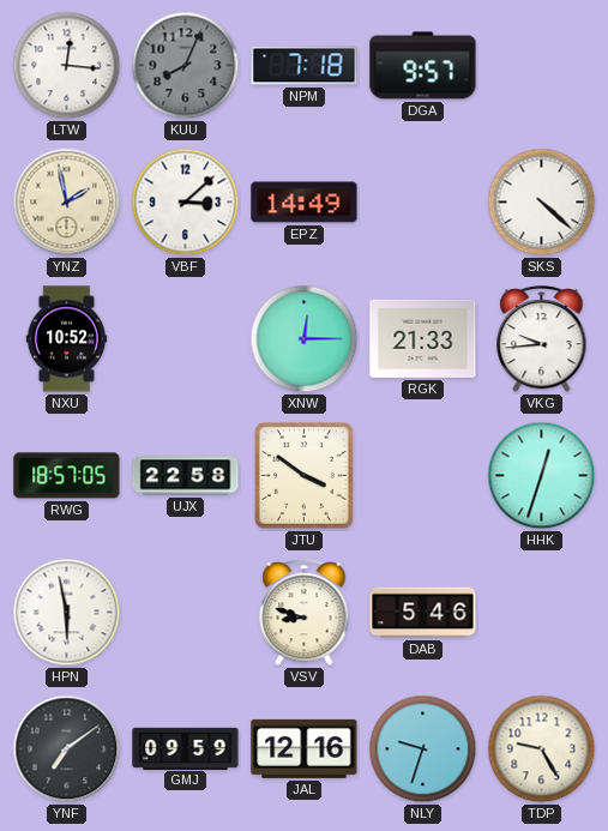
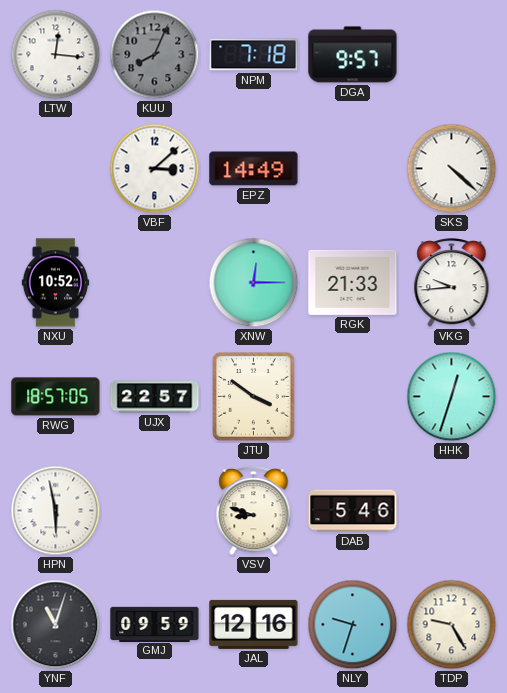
YNZ: 1:58 -> none
UJX: 22:58 -> 22:57
YNF: 7:09 -> 11:03
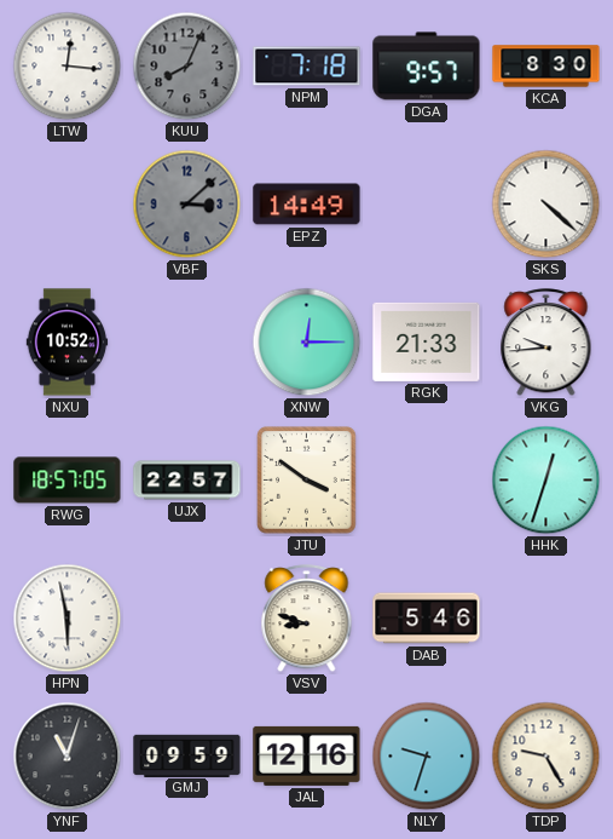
KCA: none -> 8:30
VBF dial: white -> grey
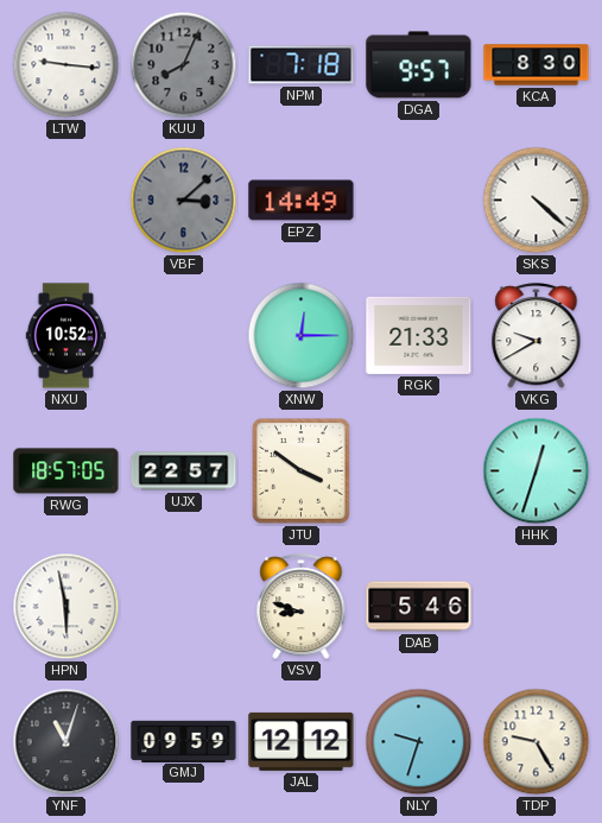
LTW: 12:16 -> 9:16
VKG: 9:44 -> 9:40
JAL: 12:16 -> 12:12
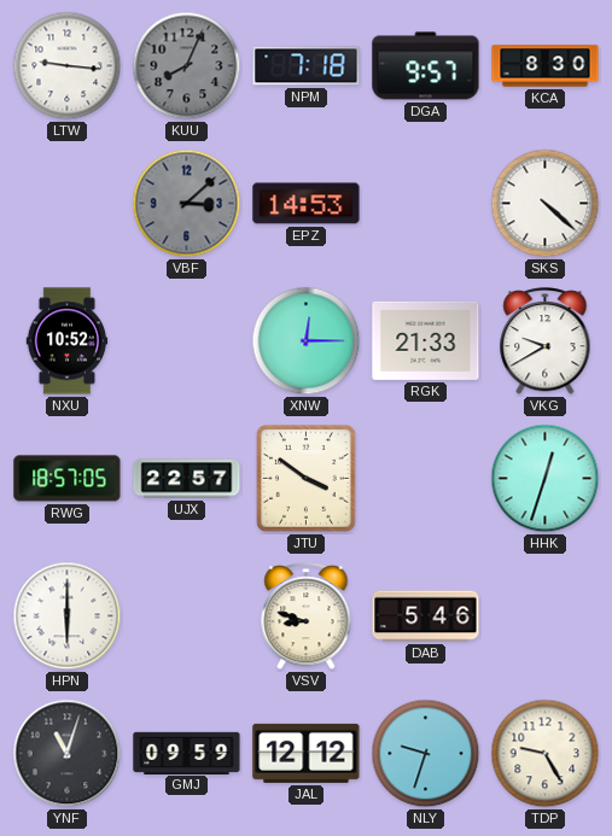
EPZ: 14:49 -> 14:53
HPN: 5:58 -> 6:00
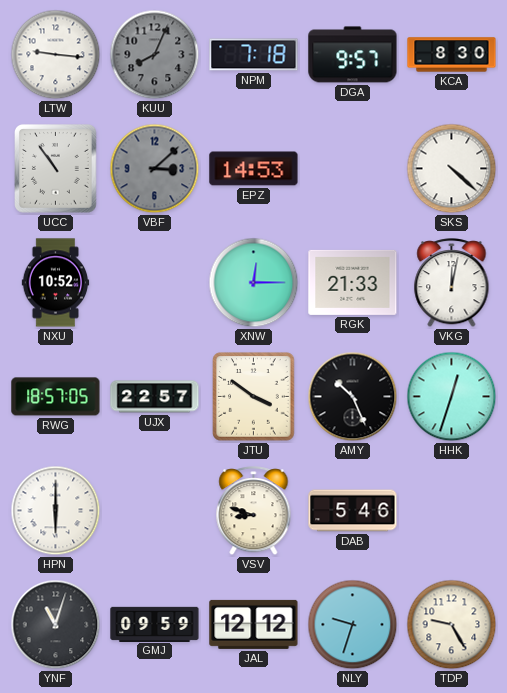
UCC: none -> 10:54
VKG: 9:40 -> 12:02
AMY: none -> 10:26
